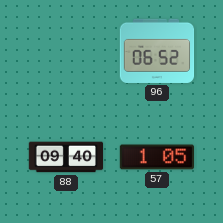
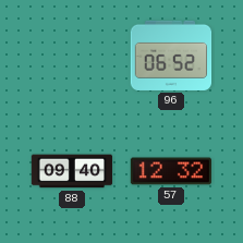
57: 1:05 -> 12:32
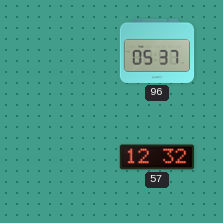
96: 06:52 -> 05:37
88: 09:40 -> none
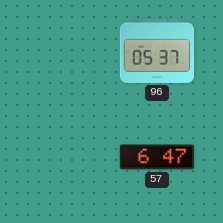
57: 12:32 -> 6:47
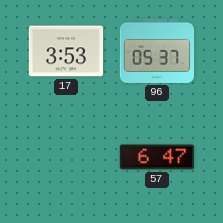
17: none -> 3:53
